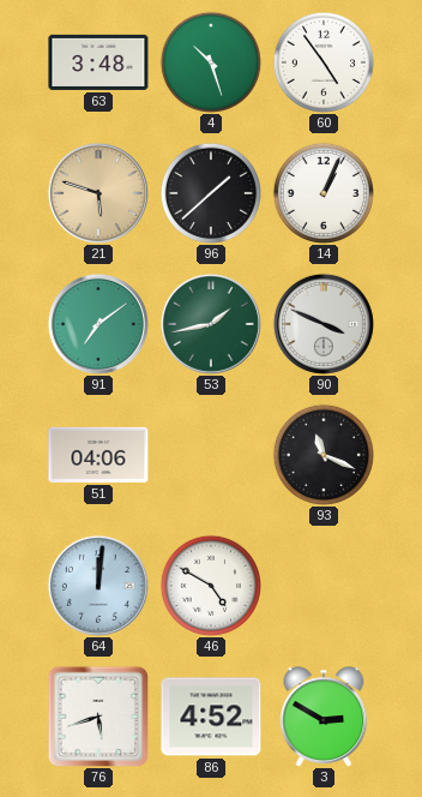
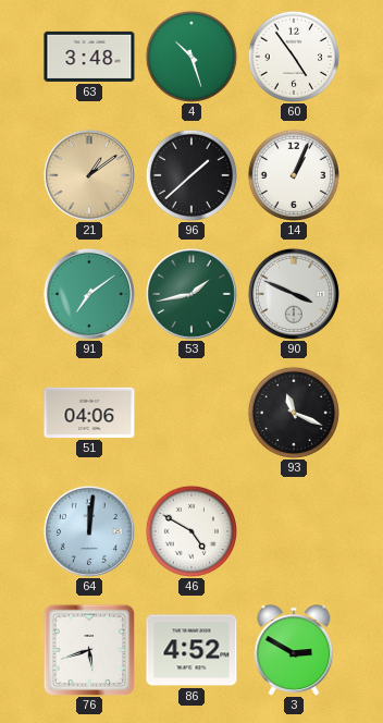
21: 5:48 -> 1:09
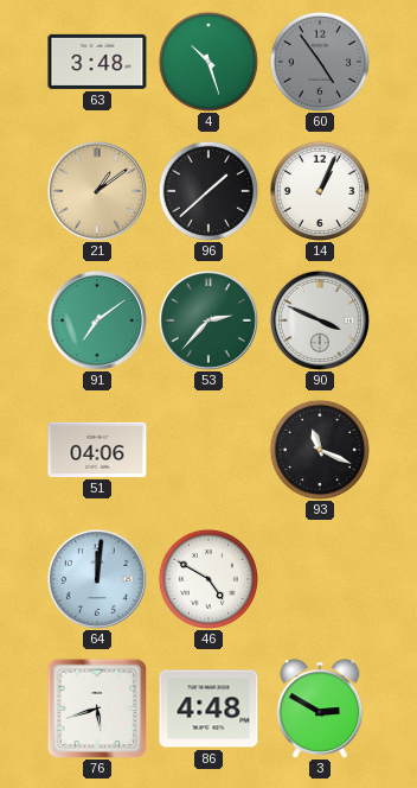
60 dial: white -> grey
53: 1:43 -> 2:37
86: 4:52 -> 4:48
